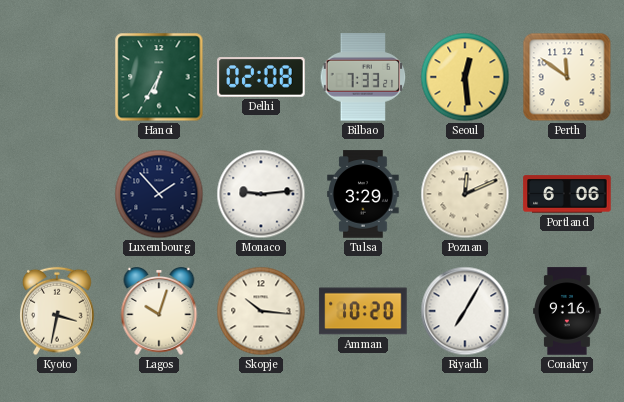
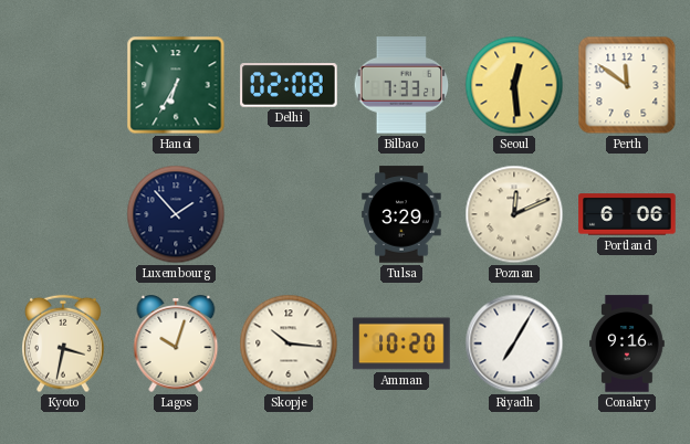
Monaco: 9:14 -> none
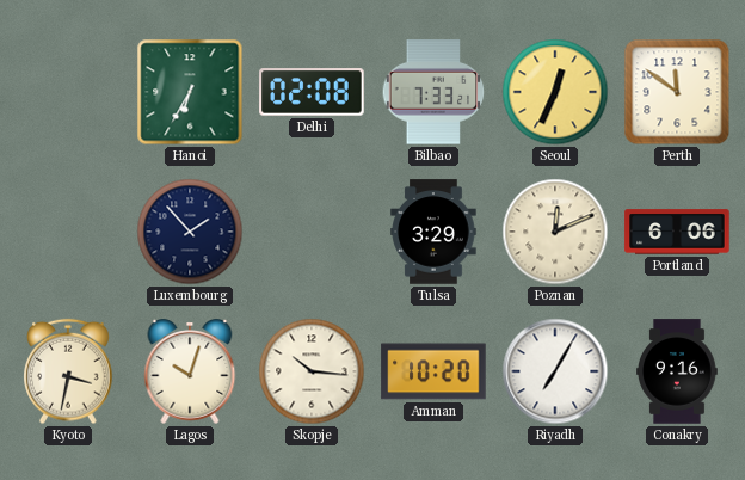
Seoul: 12:29 -> 12:34
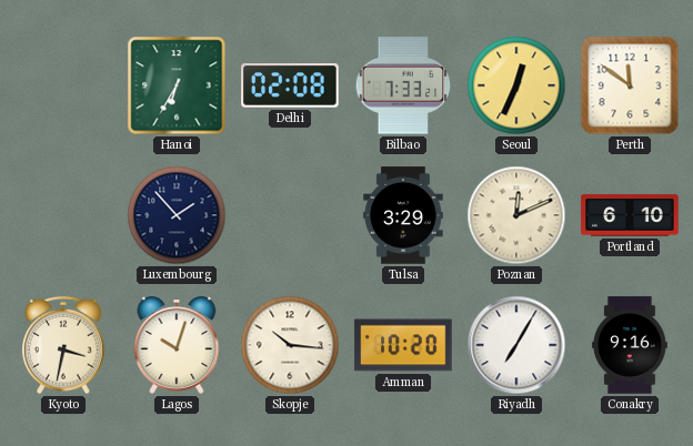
Portland: 6:06 -> 6:10
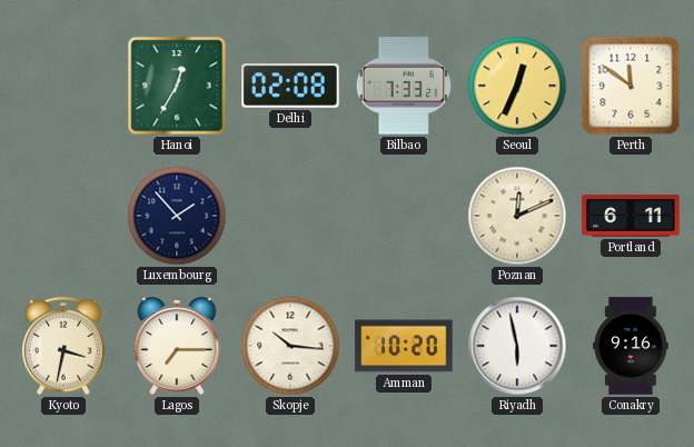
Hanoi: 6:35 -> 12:35
Tulsa: 3:29 -> none
Portland: 6:10 -> 6:11
Lagos: 10:03 -> 7:15
Riyadh: 7:05 -> 5:58
